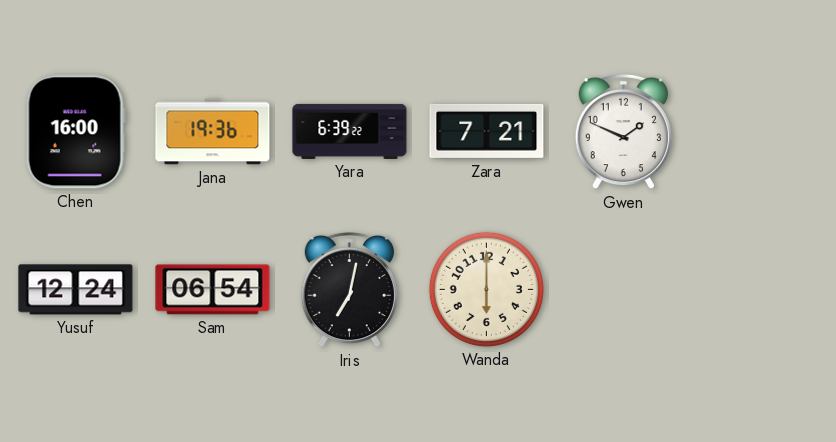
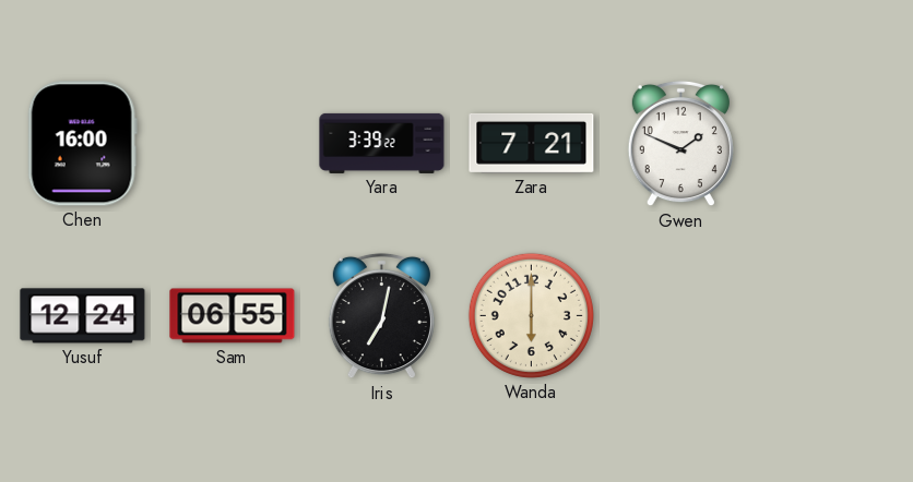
Jana: 19:36 -> none
Yara: 6:39 -> 3:39
Sam: 06:54 -> 06:55
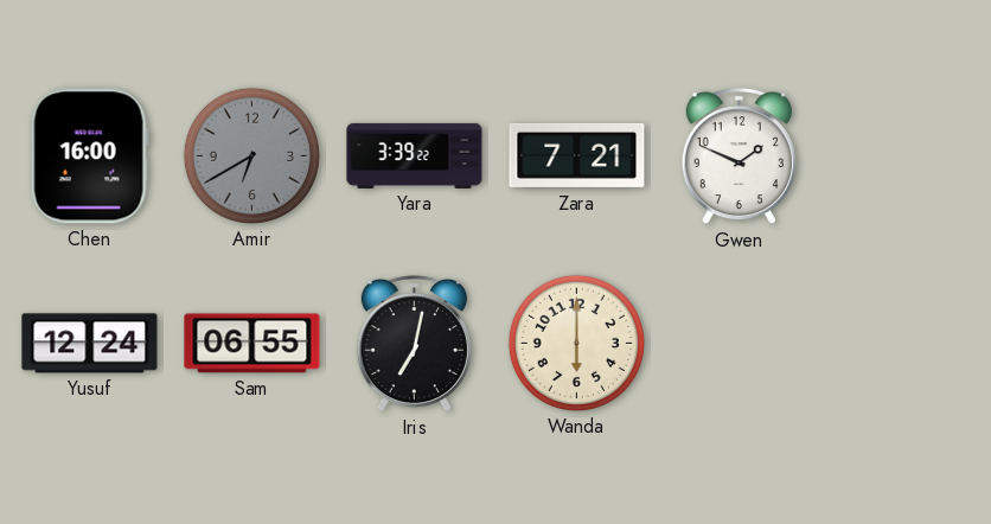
Amir: none -> 6:40
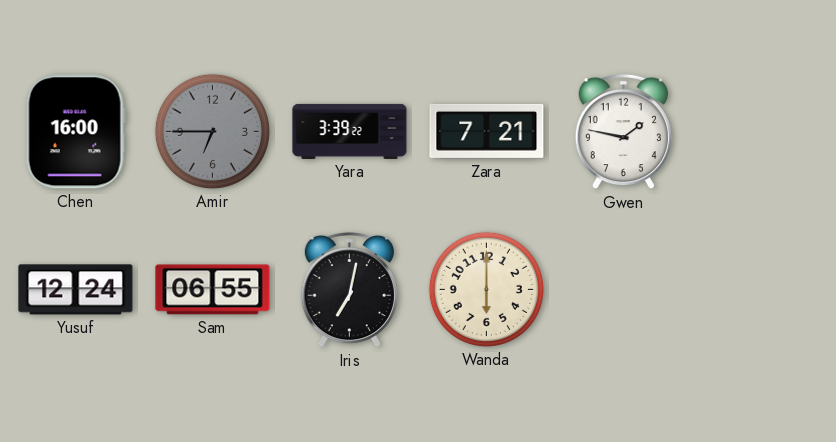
Amir: 6:40 -> 6:45
Gwen: 1:49 -> 1:47
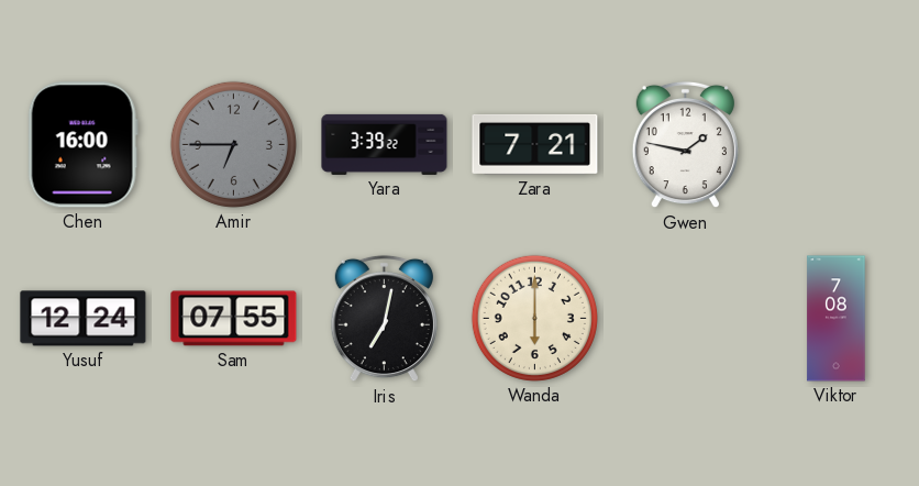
Sam: 06:55 -> 07:55
Viktor: none -> 7:08
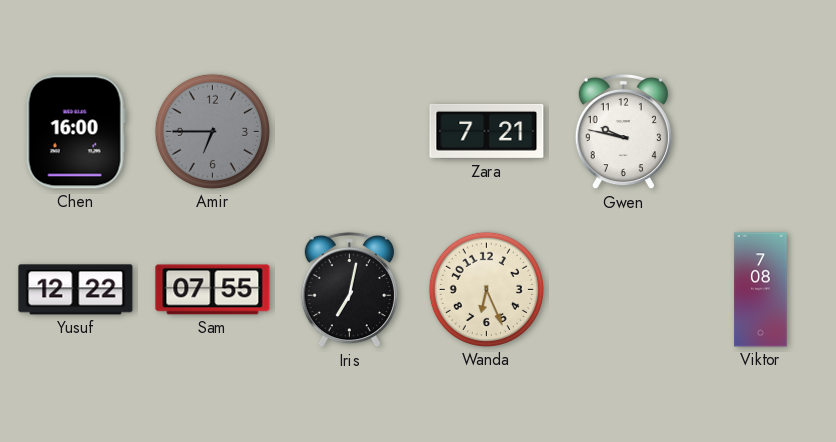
Yara: 3:39 -> none
Gwen: 1:47 -> 9:47
Yusuf: 12:24 -> 12:22
Wanda: 6:00 -> 6:26
